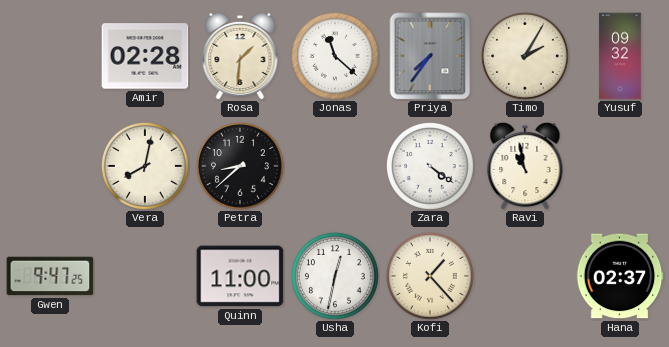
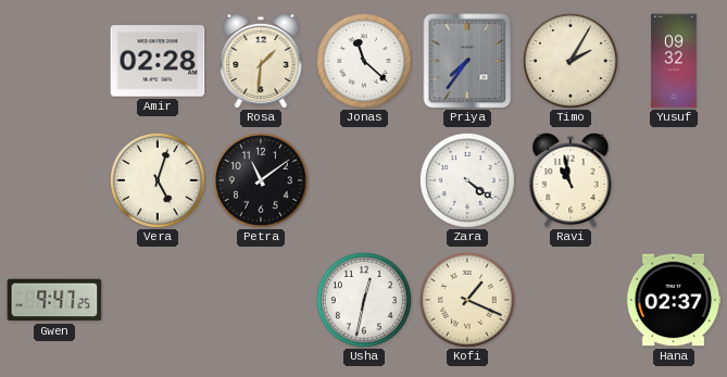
Vera: 8:02 -> 5:03
Petra: 8:38 -> 11:09
Quinn: 11:00 -> none
Kofi: 1:23 -> 1:19
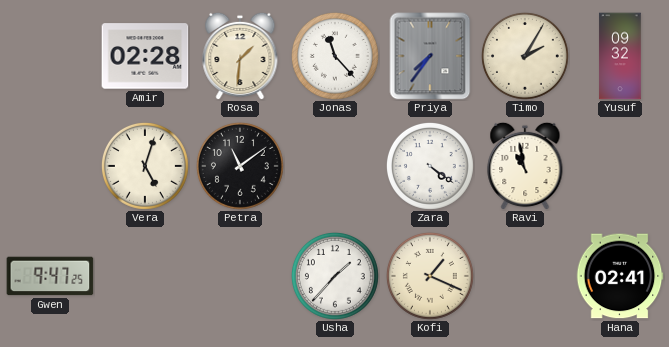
Jonas: 11:22 -> 11:23
Usha: 12:32 -> 1:37
Hana: 02:37 -> 02:41
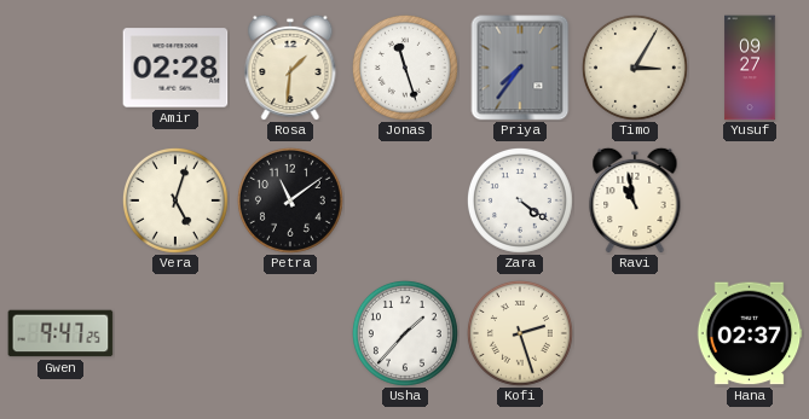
Jonas: 11:23 -> 11:27
Timo: 2:05 -> 3:05
Yusuf: 09:32 -> 09:27
Kofi: 1:19 -> 2:27
Hana: 02:41 -> 02:37
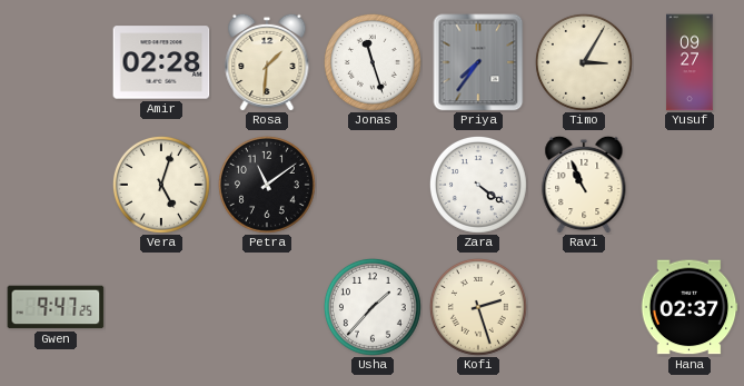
Ravi: 10:58 -> 10:56
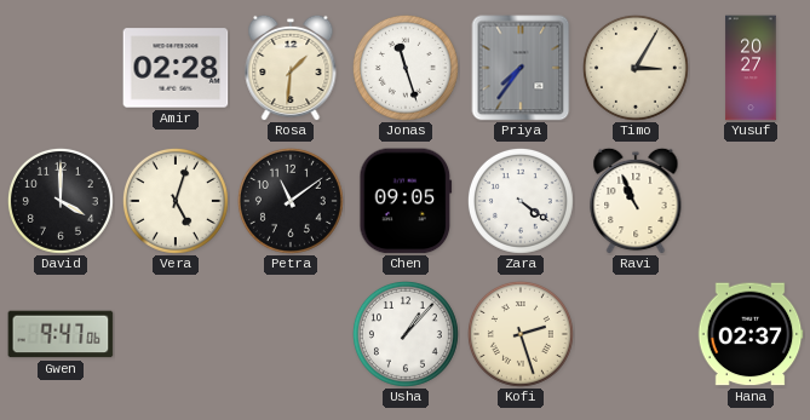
Yusuf: 09:27 -> 20:27
David: none -> 4:00
Chen: none -> 09:05
Gwen: 9:47:25 -> 9:47:06
Usha: 1:37 -> 1:07
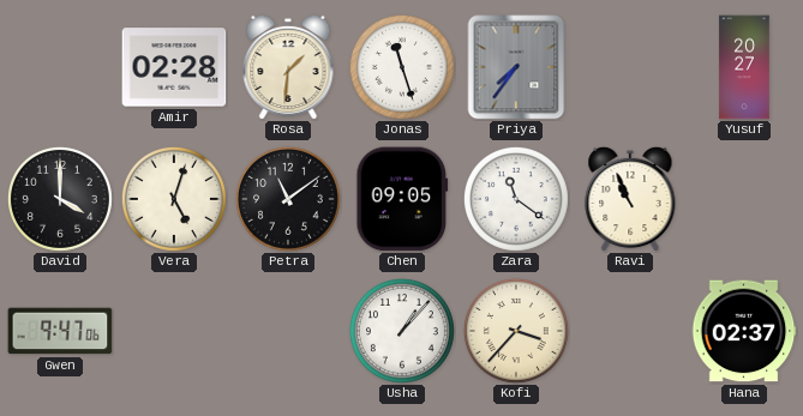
Timo: 3:05 -> none
Zara: 4:21 -> 11:21
Kofi: 2:27 -> 3:37
